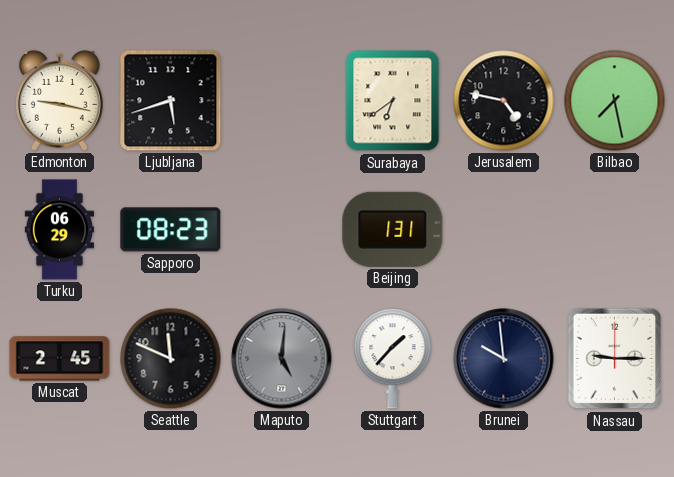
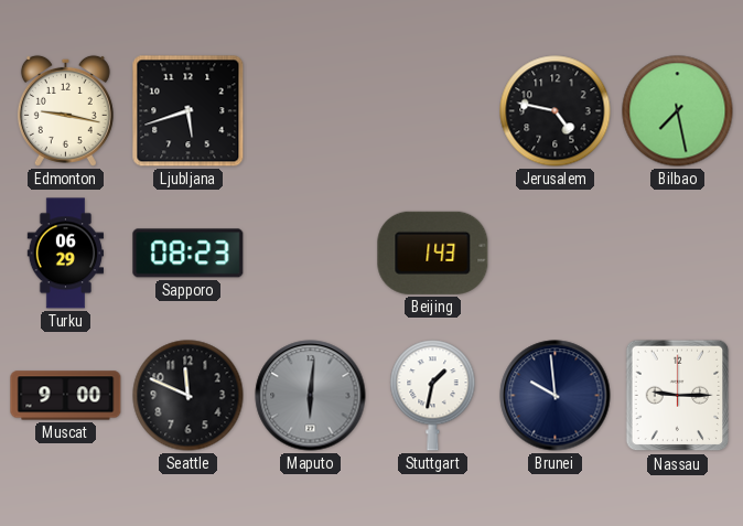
Surabaya: 6:39 -> none
Beijing: 1:31 -> 1:43
Muscat: 2:45 -> 9:00
Maputo: 5:01 -> 6:01
Stuttgart: 1:37 -> 1:32
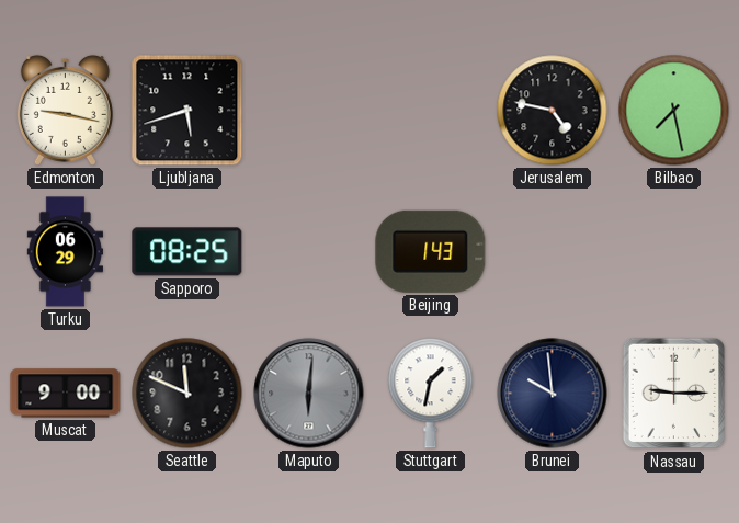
Sapporo: 08:23 -> 08:25
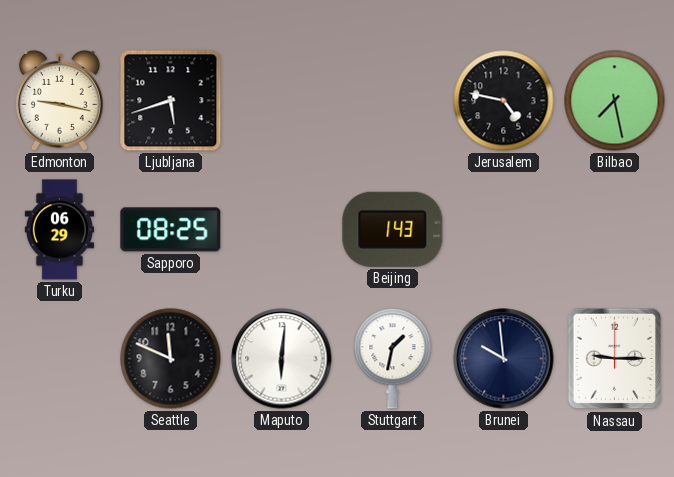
Muscat: 9:00 -> none
Maputo dial: grey -> white
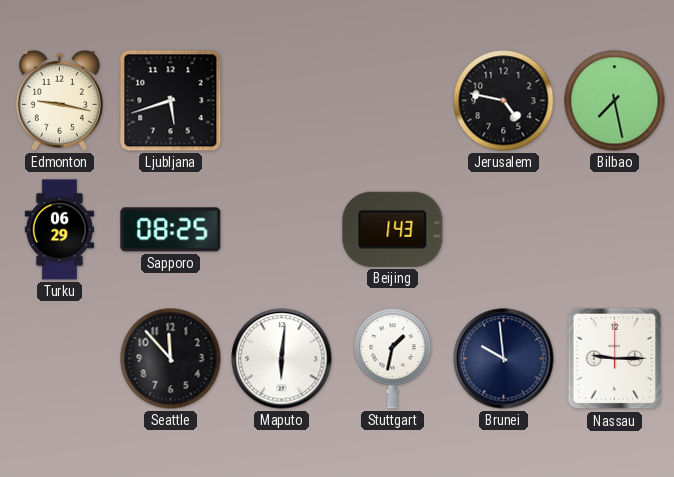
Seattle: 11:49 -> 11:53
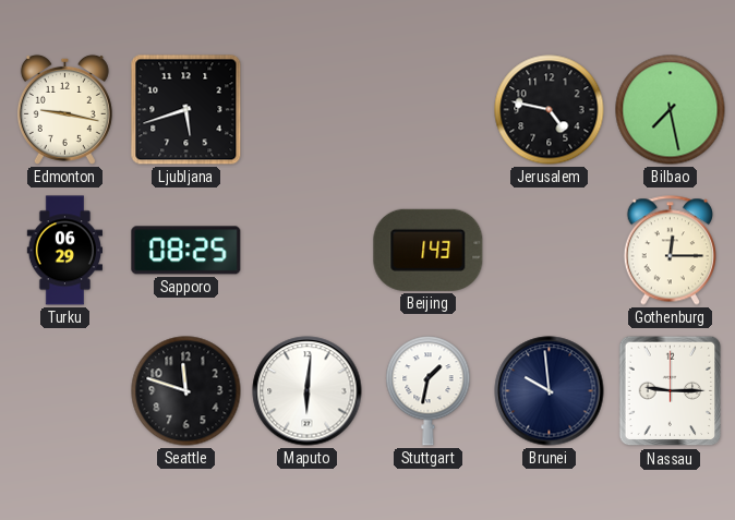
Gothenburg: none -> 12:15
Seattle: 11:53 -> 11:48
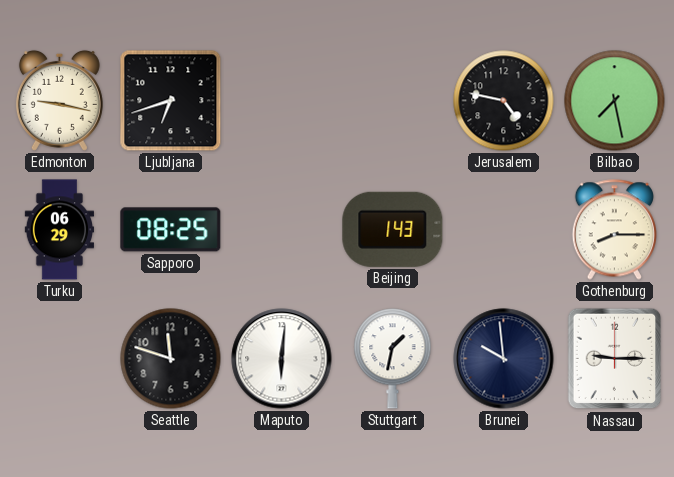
Ljubljana: 5:42 -> 6:42
Gothenburg: 12:15 -> 8:15
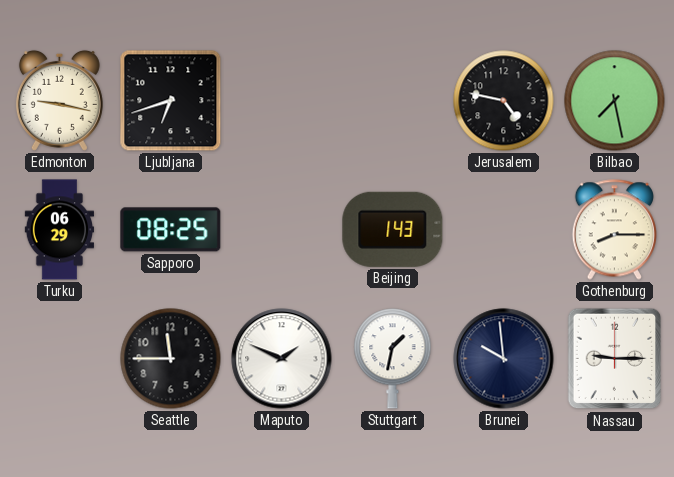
Seattle: 11:48 -> 11:45
Maputo: 6:01 -> 1:49
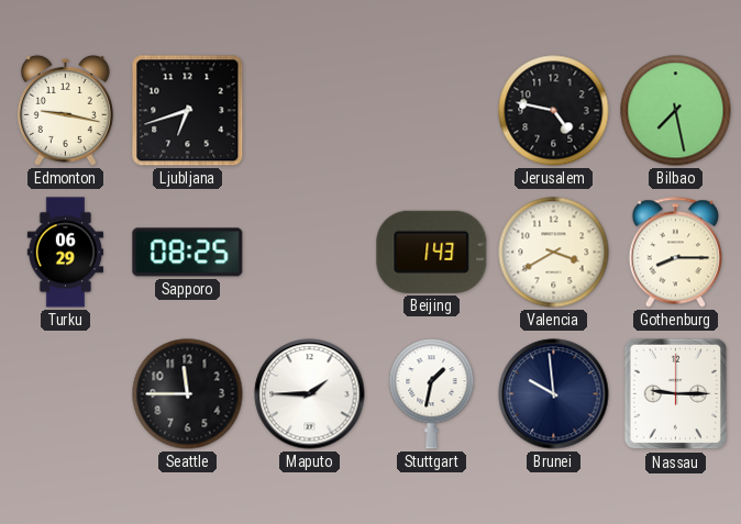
Valencia: none -> 3:40
Maputo: 1:49 -> 1:45
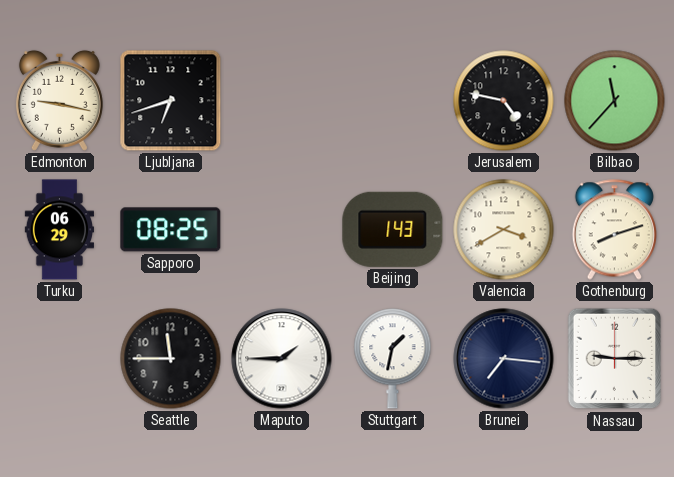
Bilbao: 7:28 -> 11:37
Gothenburg: 8:15 -> 8:12
Brunei: 9:59 -> 7:16
